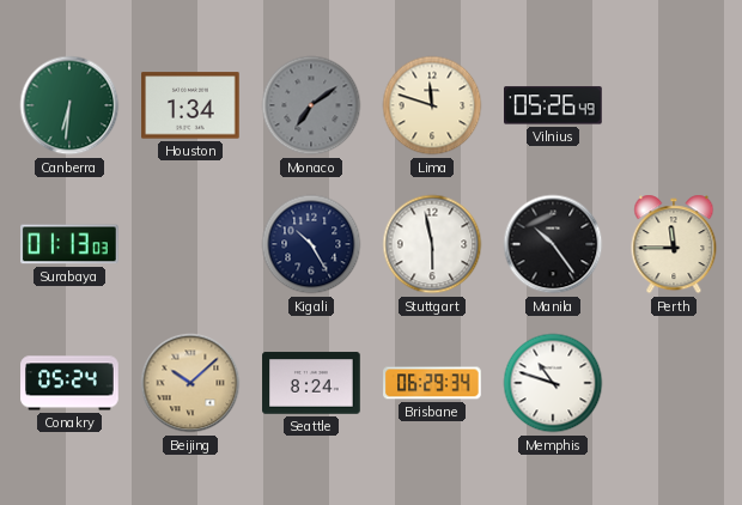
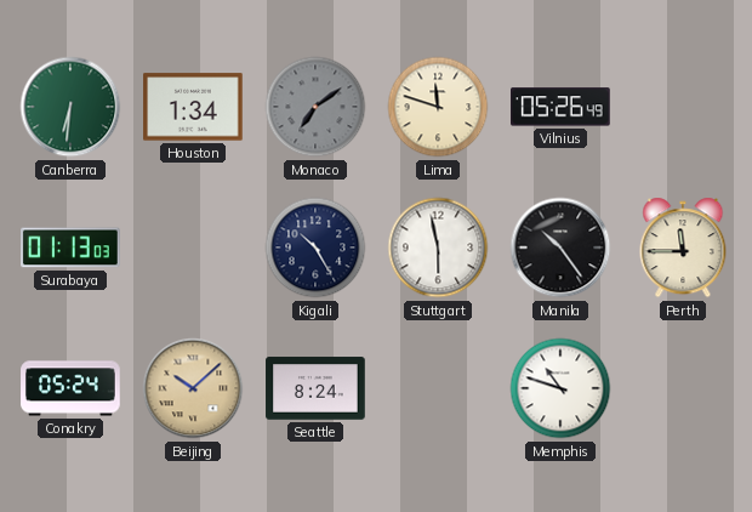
Brisbane: 06:29 -> none
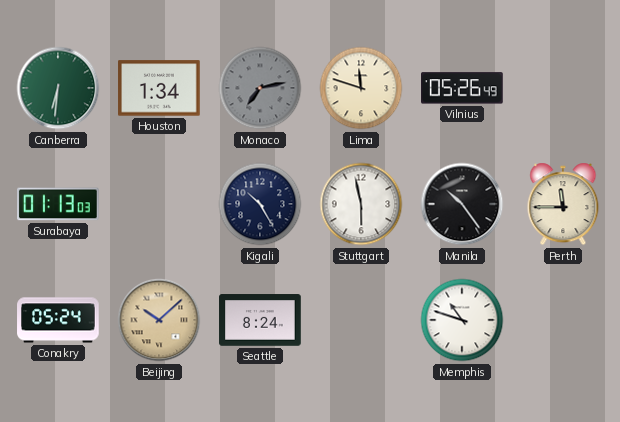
Monaco: 7:09 -> 7:13
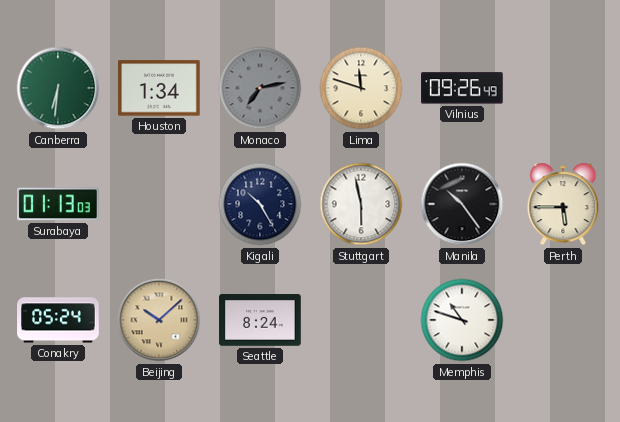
Vilnius: 05:26 -> 09:26
Perth: 11:45 -> 5:45
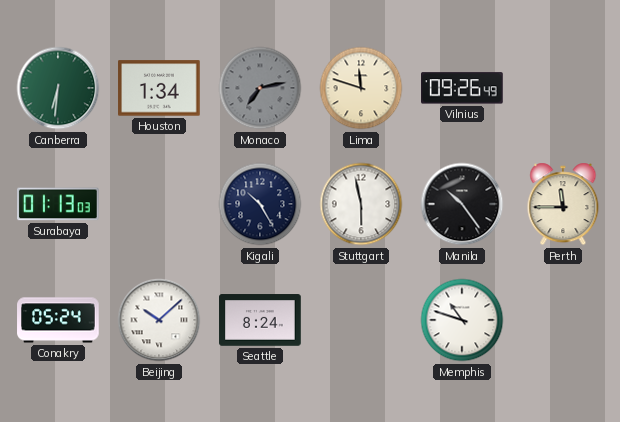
Perth: 5:45 -> 11:45
Beijing dial: champagne -> white
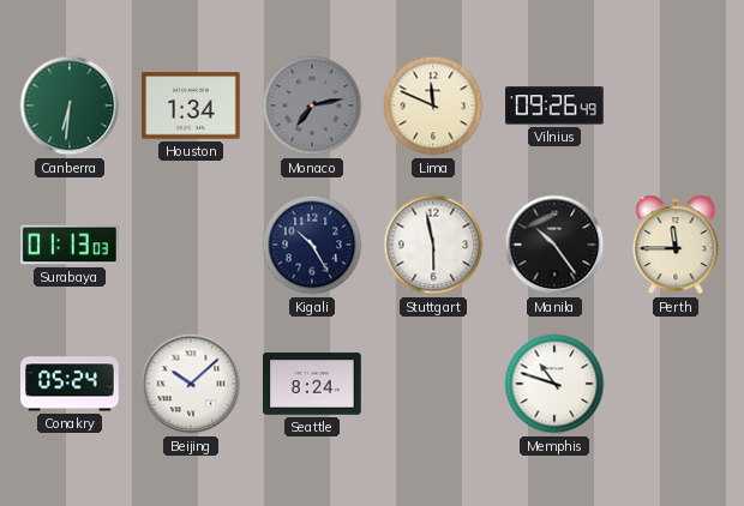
Lima: 11:48 -> 11:49
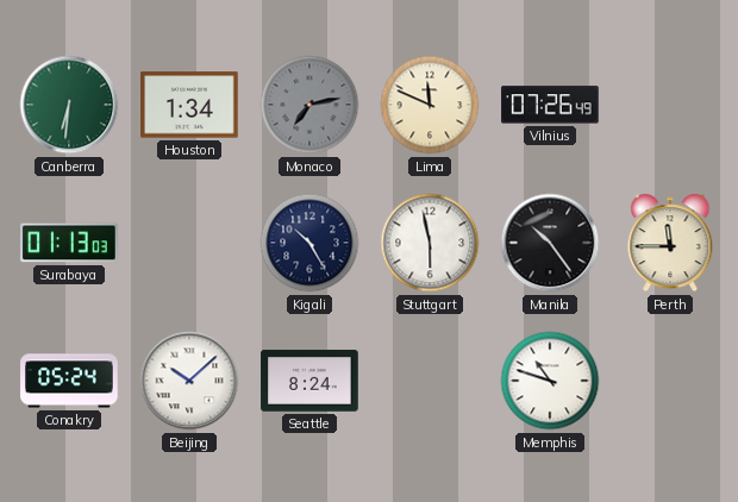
Vilnius: 09:26 -> 07:26
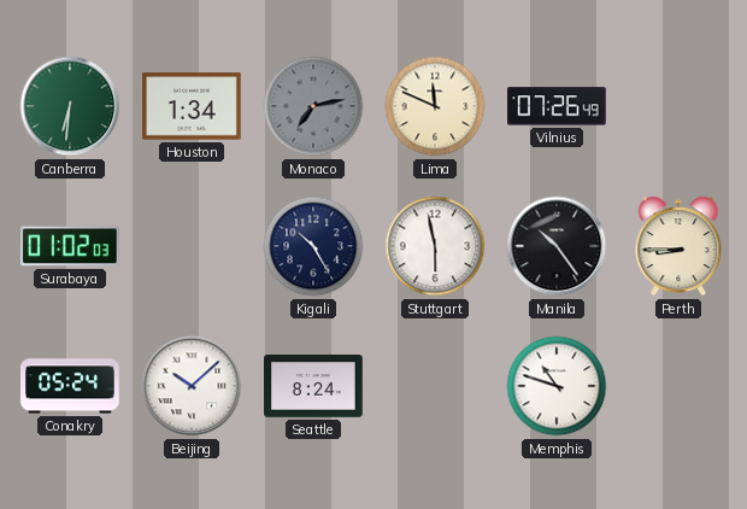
Surabaya: 01:13 -> 01:02
Perth: 11:45 -> 8:45
